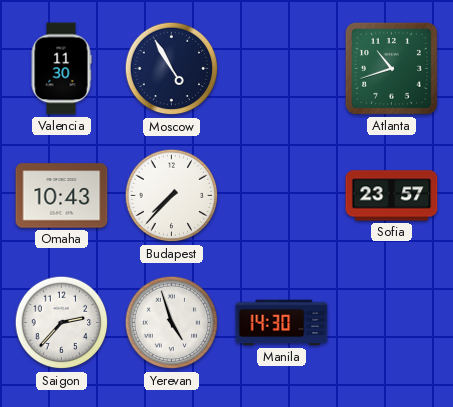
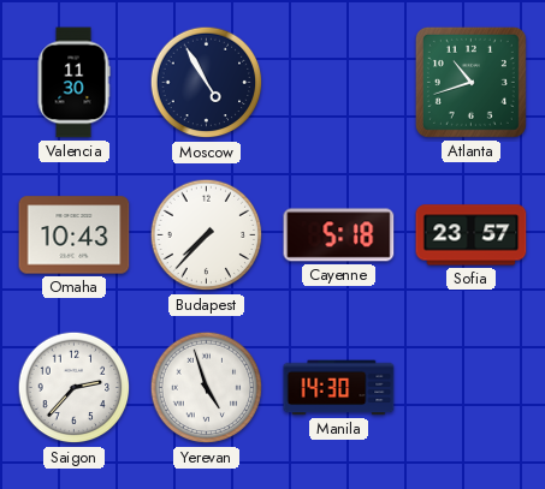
Cayenne: none -> 5:18
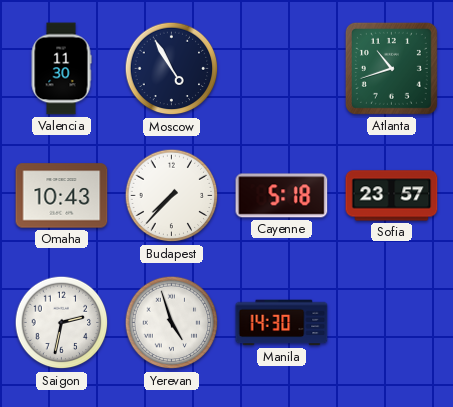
Saigon: 2:37 -> 2:32
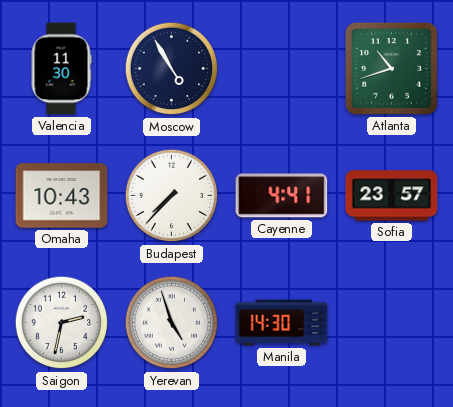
Cayenne: 5:18 -> 4:41
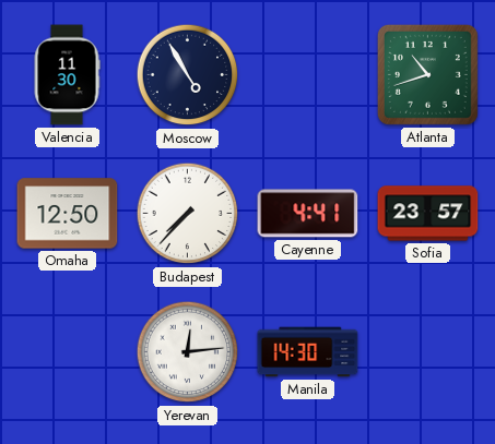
Omaha: 10:43 -> 12:50
Saigon: 2:32 -> none
Yerevan: 4:57 -> 12:14
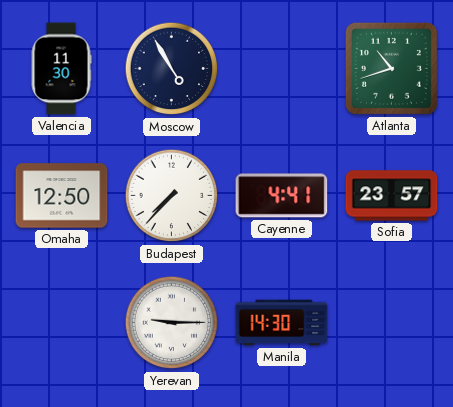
Yerevan: 12:14 -> 9:15
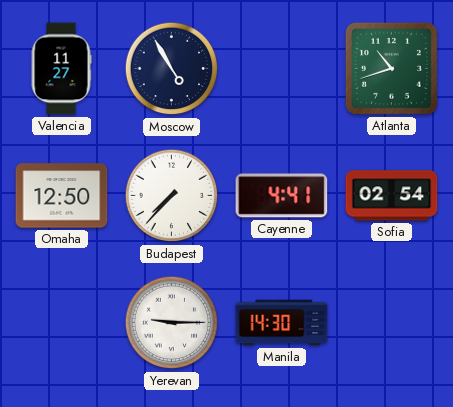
Valencia: 11:30 -> 11:27
Sofia: 23:57 -> 02:54
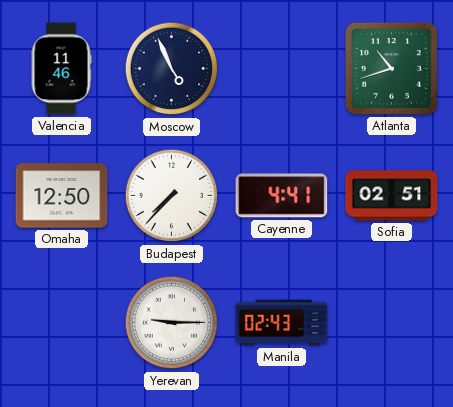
Valencia: 11:27 -> 11:46
Moscow: 4:55 -> 4:56
Sofia: 02:54 -> 02:51
Manila: 14:30 -> 02:43
